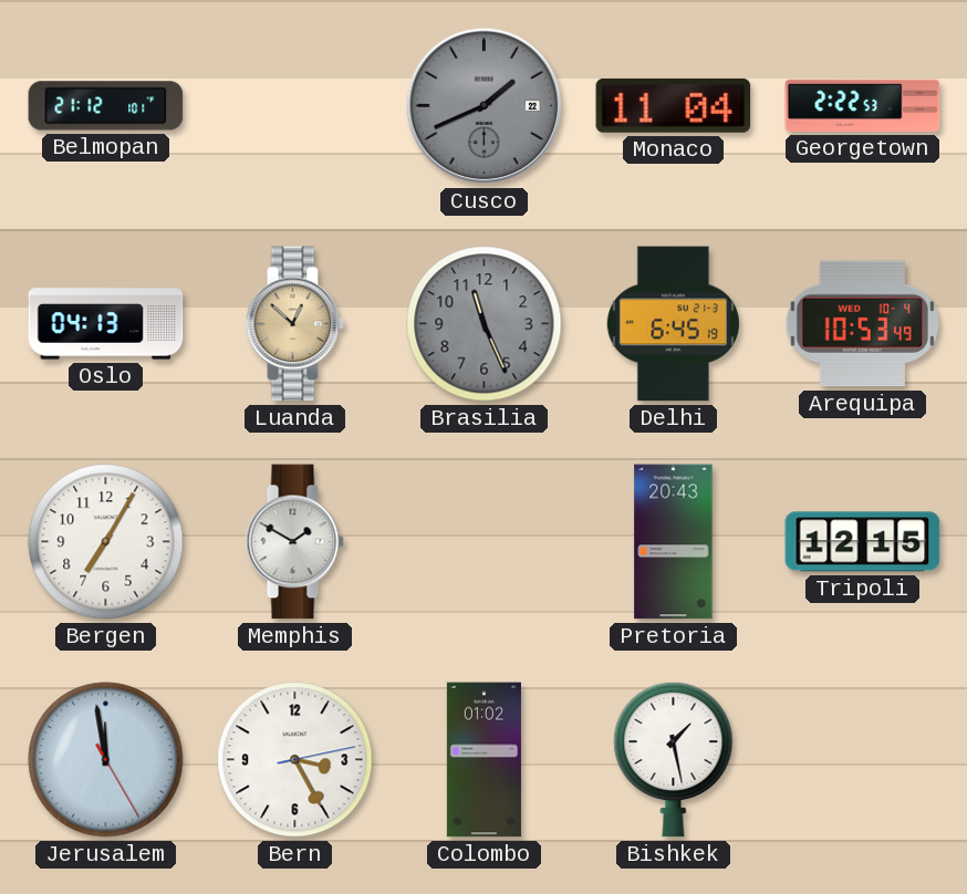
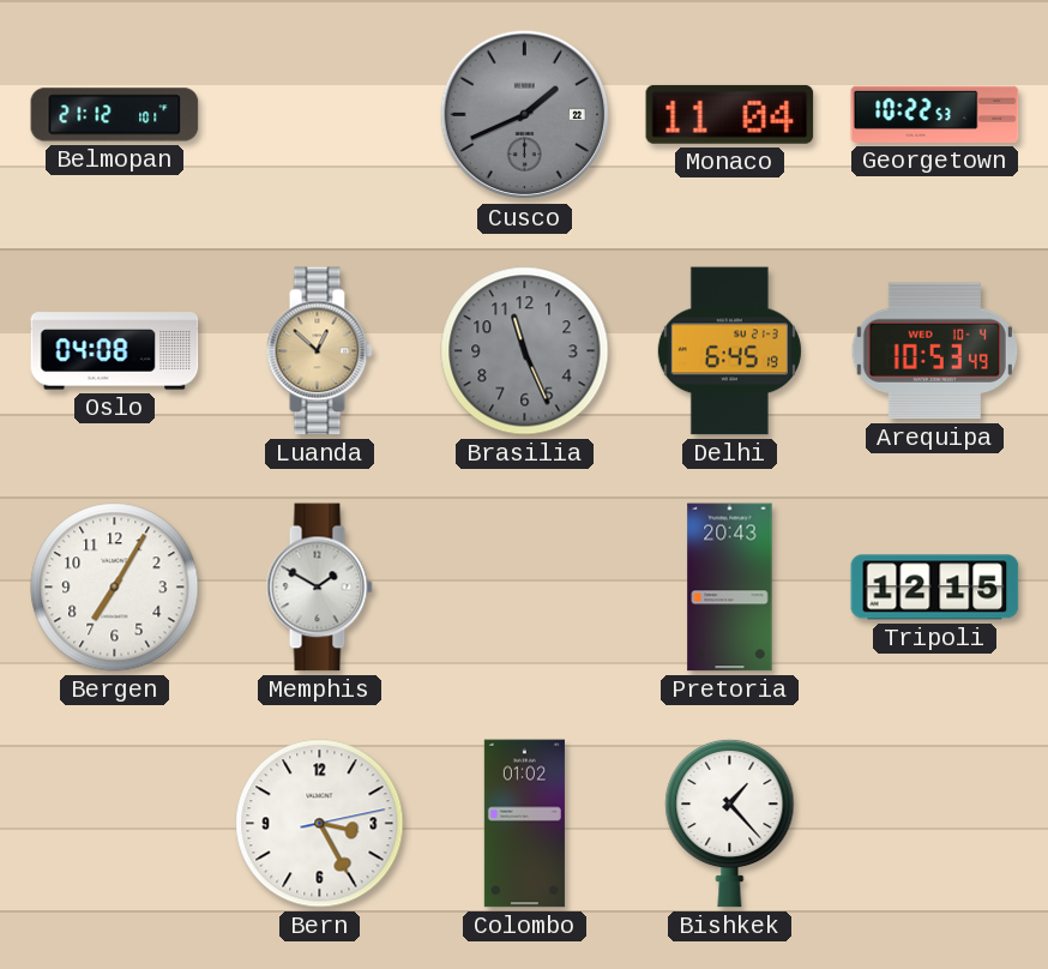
Georgetown: 2:22 -> 10:22
Oslo: 04:13 -> 04:08
Jerusalem: 11:58 -> none
Bishkek: 1:28 -> 1:23
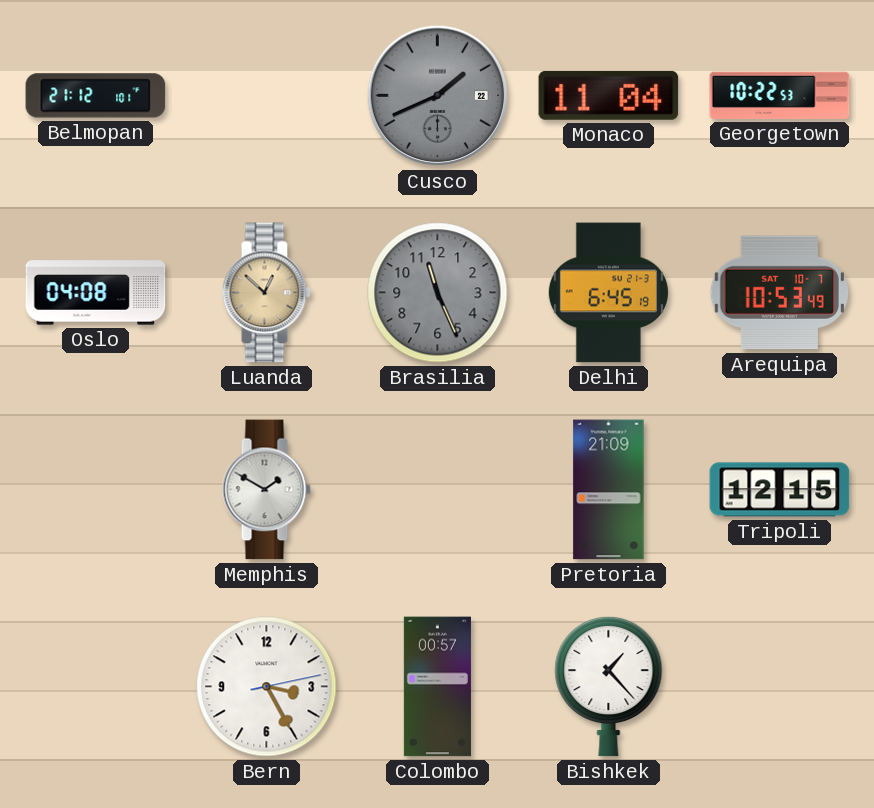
Arequipa date: WED 10-4 -> SAT 10-7
Bergen: 7:05 -> none
Pretoria: 20:43 -> 21:09
Colombo: 01:02 -> 00:57
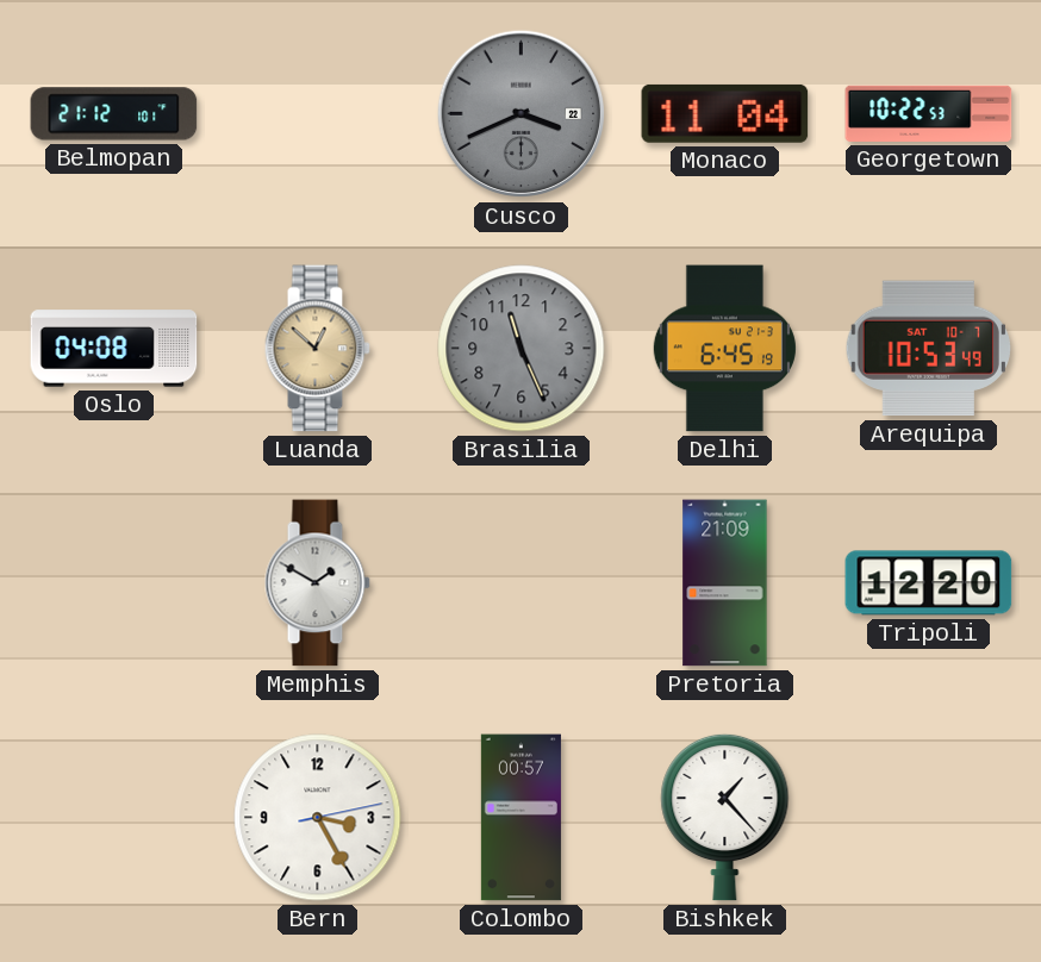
Cusco: 1:41 -> 3:41
Tripoli: 12:15 -> 12:20
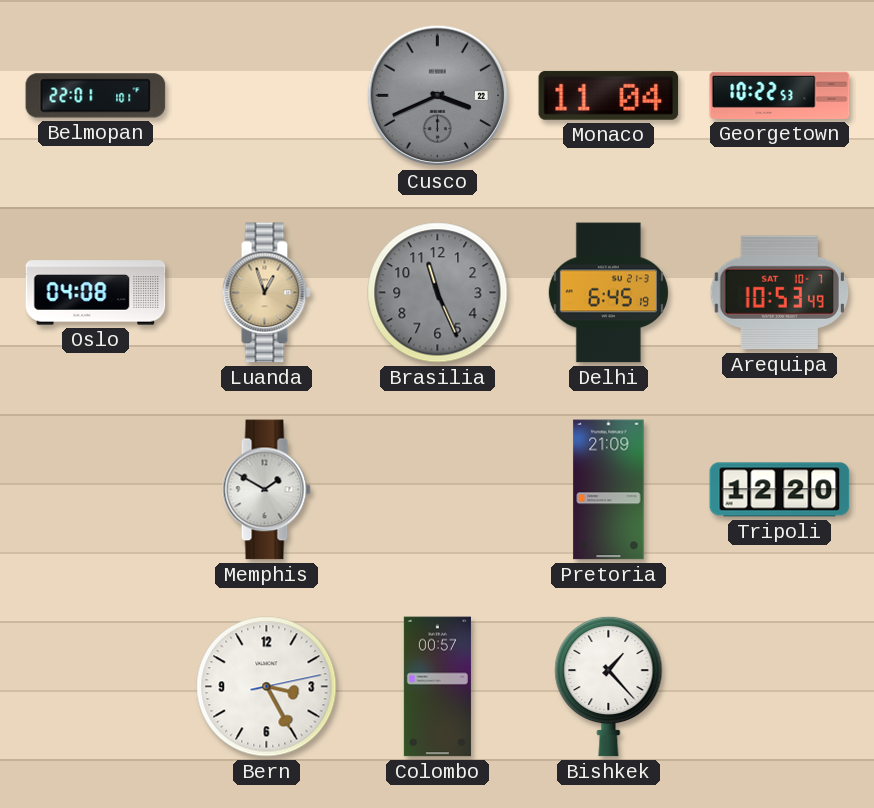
Belmopan: 21:12 -> 22:01
Luanda: 12:52 -> 12:57
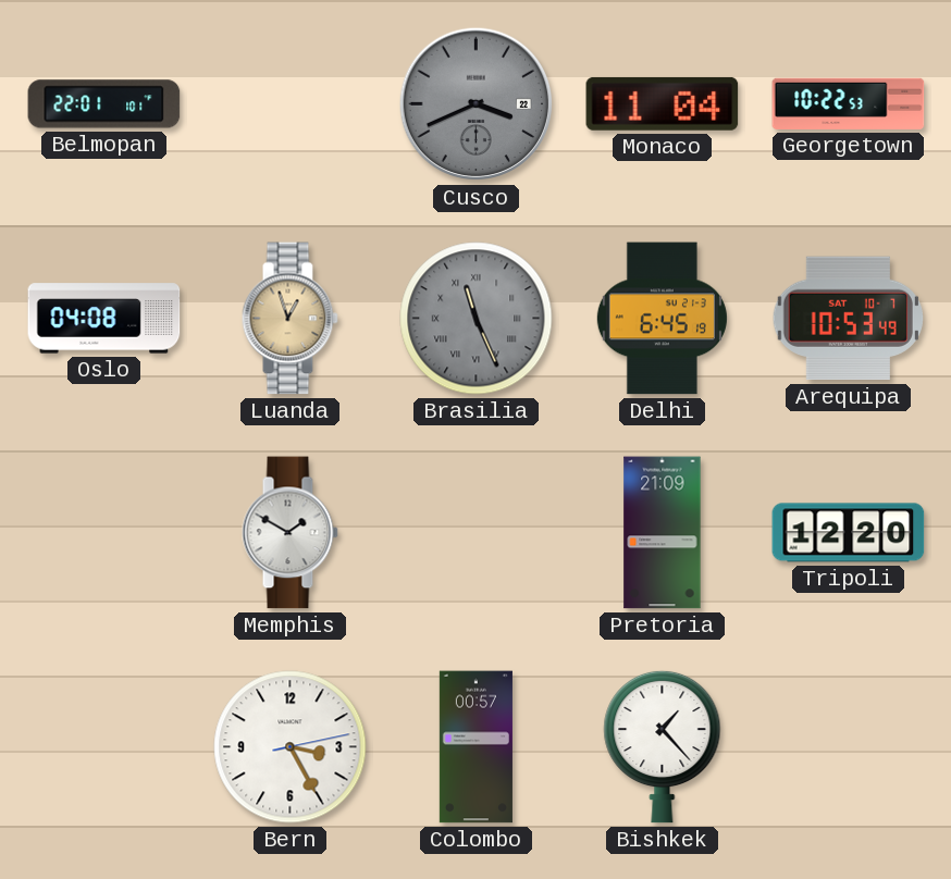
Brasilia numerals: Arabic -> Roman
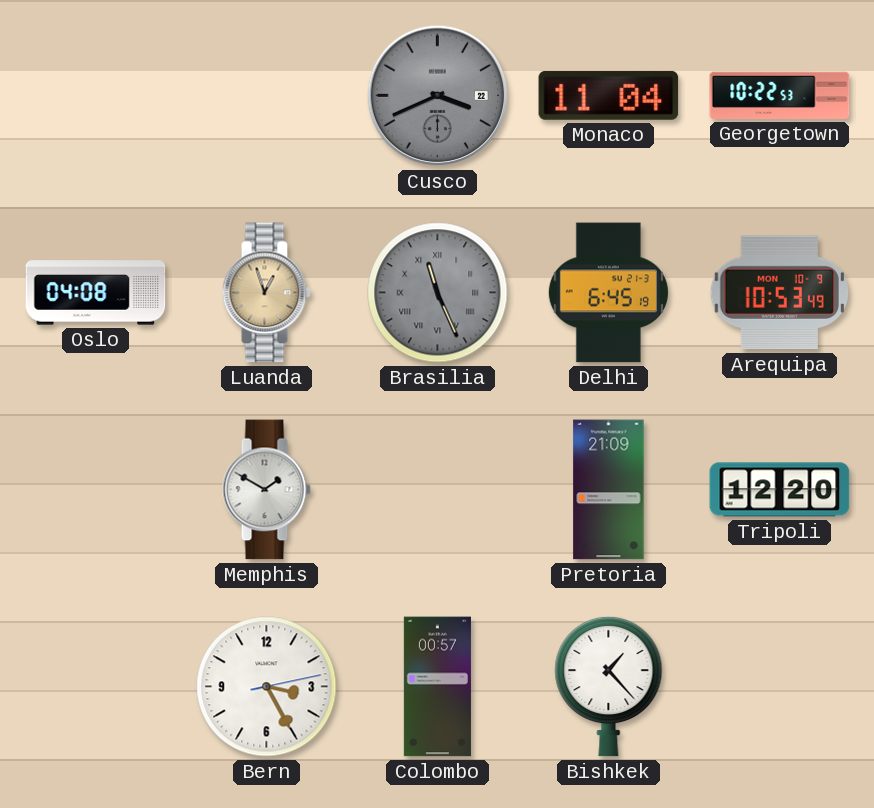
Belmopan: 22:01 -> none
Arequipa date: SAT 10-7 -> MON 10-9
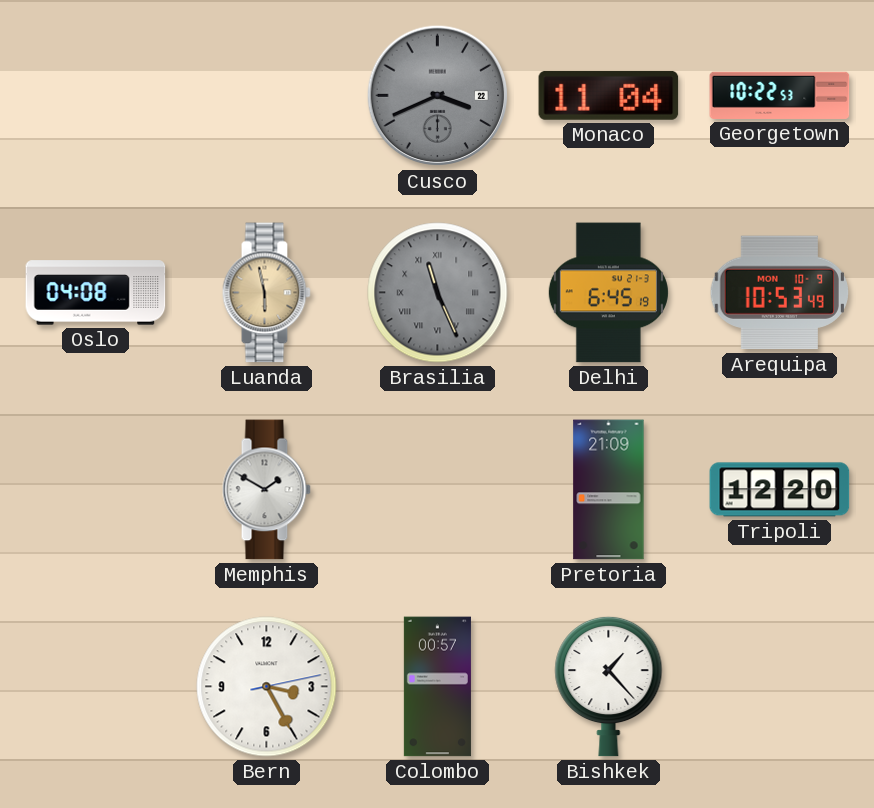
Luanda: 12:57 -> 5:58
